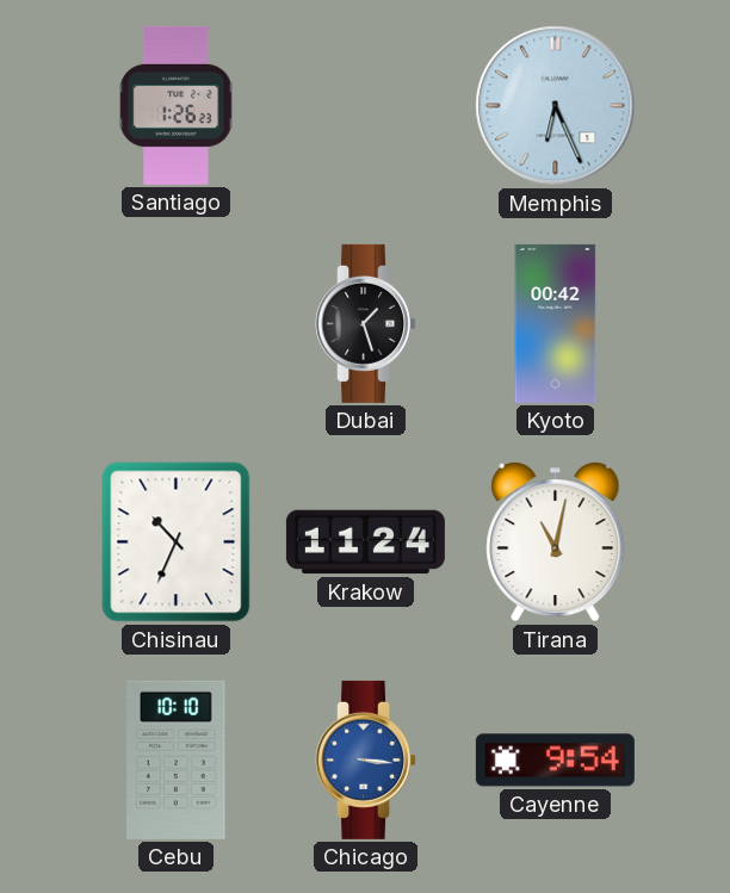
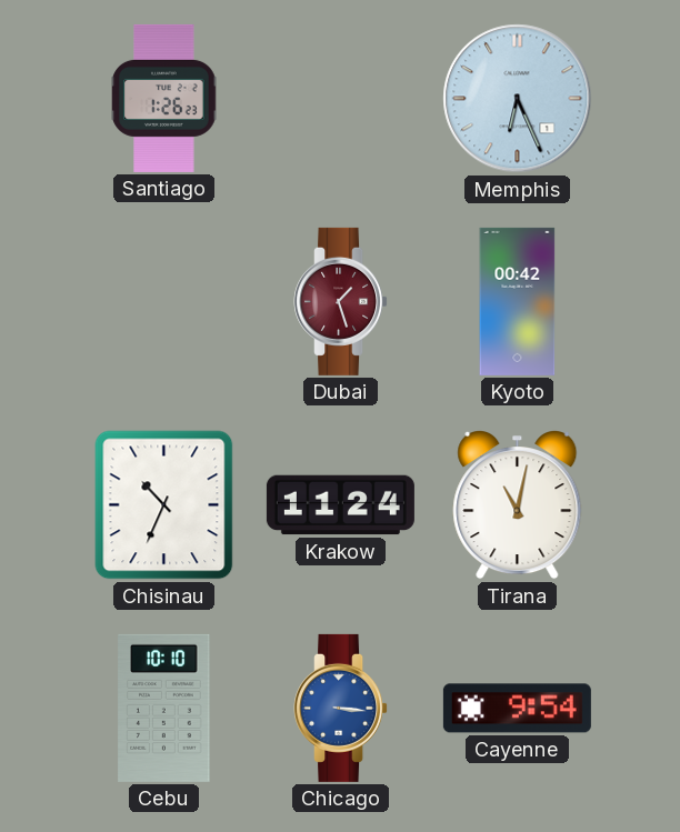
Dubai dial: black -> burgundy
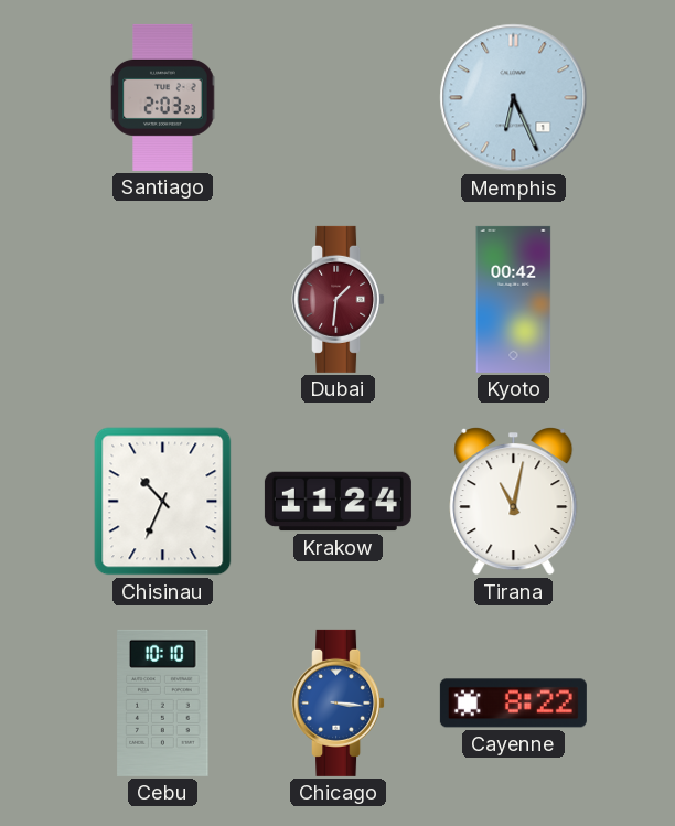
Santiago: 1:26 -> 2:03
Dubai: 1:27 -> 1:31
Cayenne: 9:54 -> 8:22
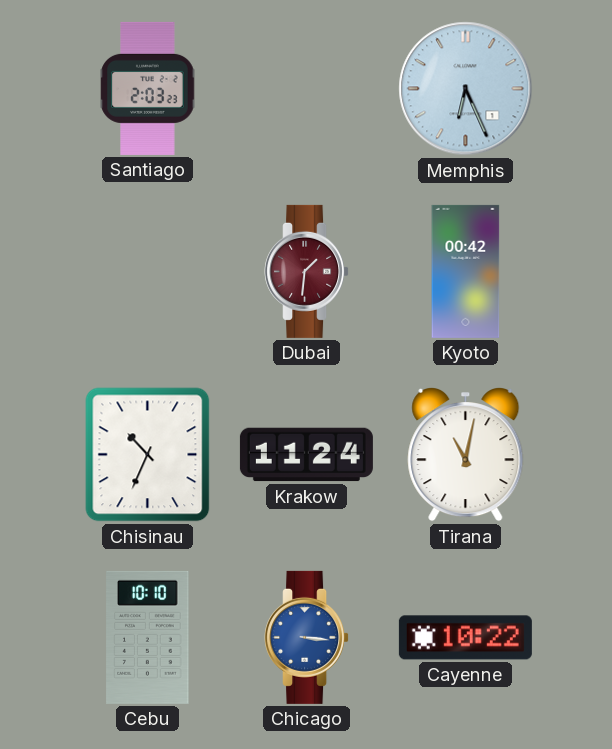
Cayenne: 8:22 -> 10:22
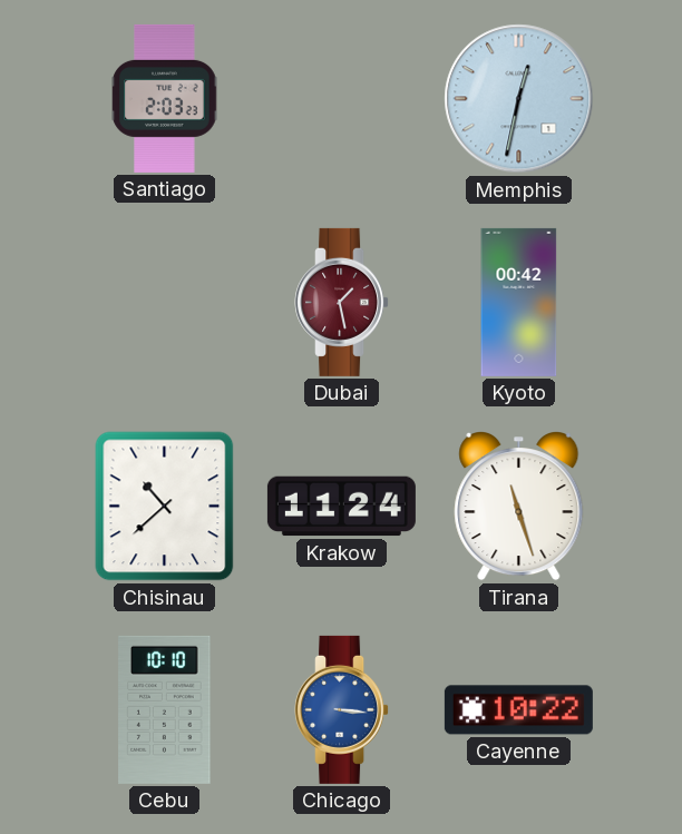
Memphis: 6:26 -> 12:32
Dubai: 1:31 -> 1:28
Chisinau: 10:34 -> 10:38
Tirana: 11:02 -> 11:27
